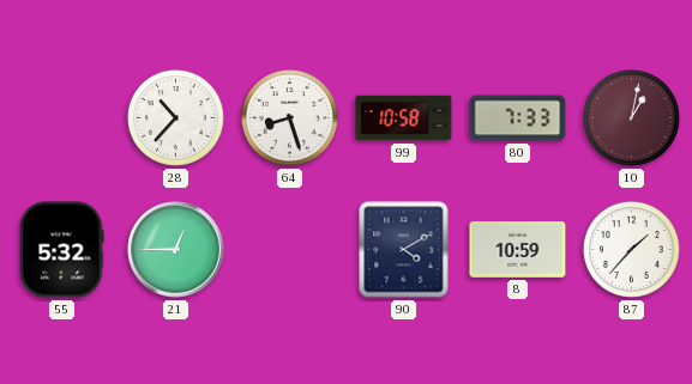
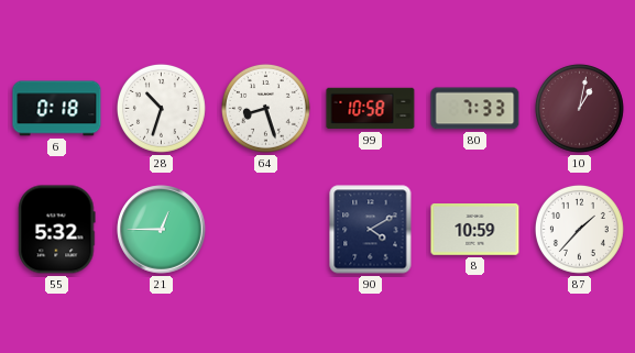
6: none -> 0:18
28: 10:37 -> 10:33
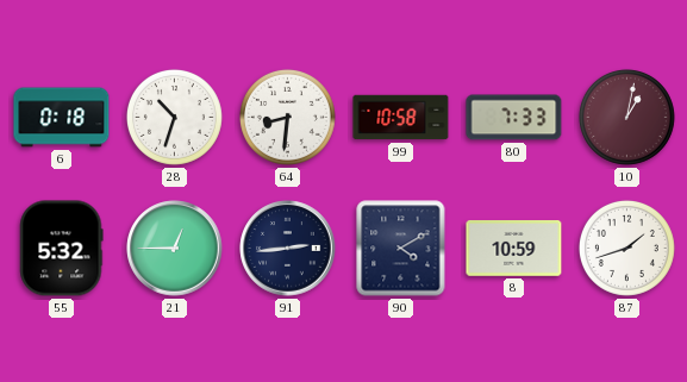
64: 8:27 -> 8:31
91: none -> 2:44
87: 1:37 -> 1:42
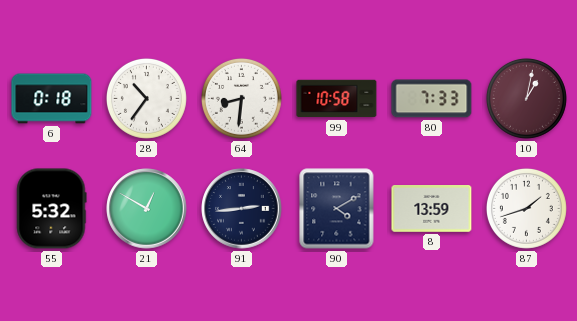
28: 10:33 -> 10:36
21: 12:45 -> 12:50
8: 10:59 -> 13:59
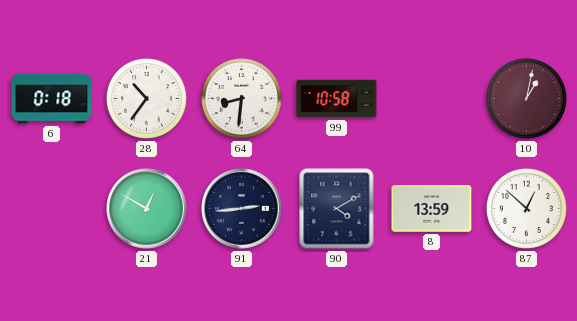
80: 7:33 -> none
55: 5:32 -> none
87: 1:42 -> 12:52
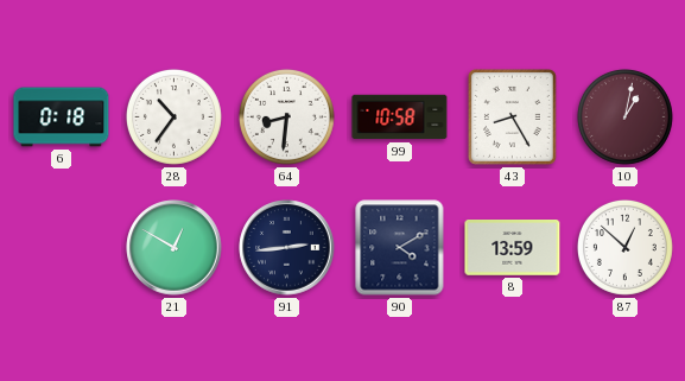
43: none -> 8:25
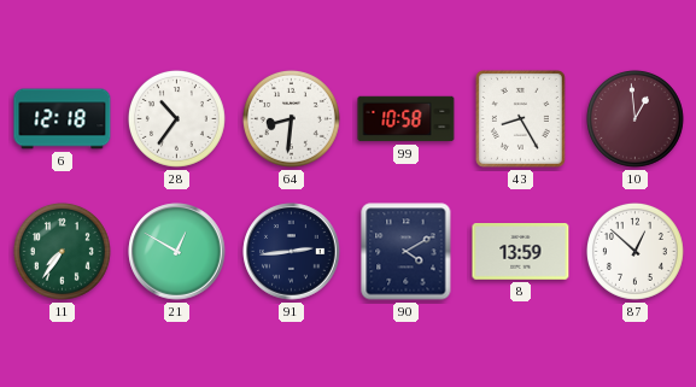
6: 0:18 -> 12:18
10: 1:02 -> 12:59
11: none -> 7:36
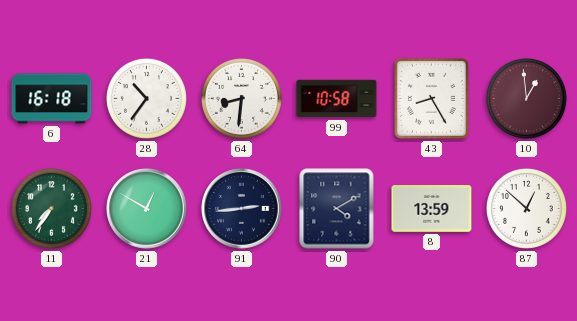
6: 12:18 -> 16:18
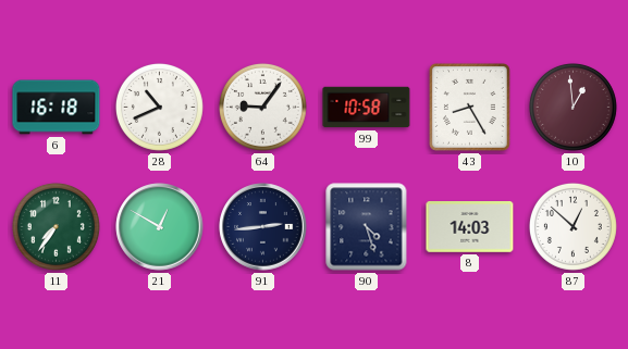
28: 10:36 -> 10:41
64: 8:31 -> 9:06
90: 4:10 -> 4:27
8: 13:59 -> 14:03
